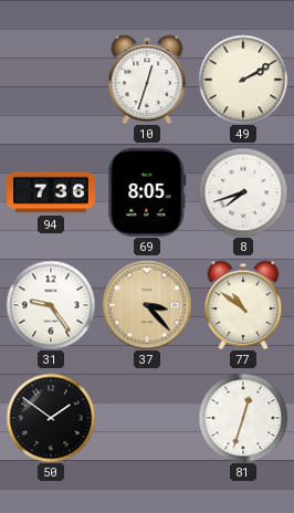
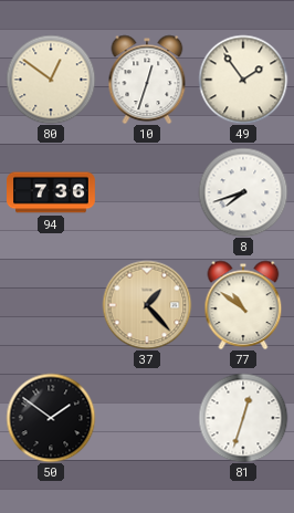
80: none -> 12:51
49: 2:10 -> 1:54
69: 8:05 -> none
31: 9:24 -> none
37: 3:23 -> 1:23
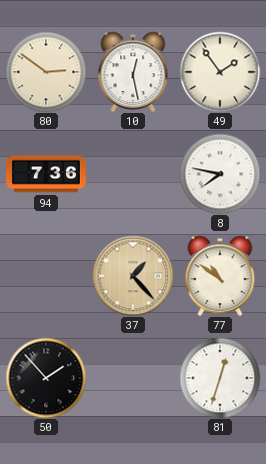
80: 12:51 -> 2:51
10: 12:33 -> 12:28
8: 7:42 -> 7:47
50: 1:51 -> 1:53
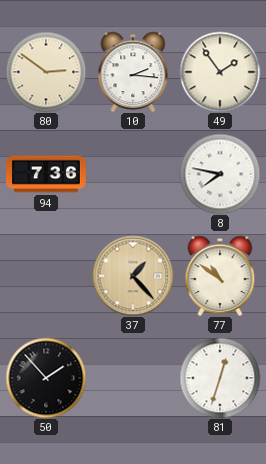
10: 12:28 -> 2:16
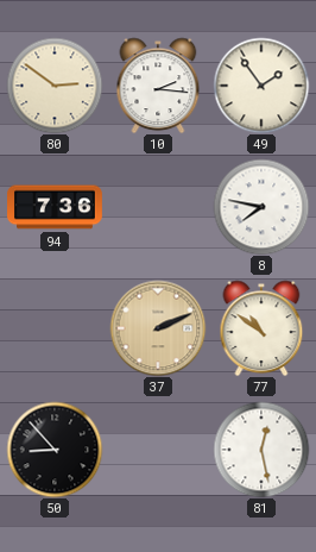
37: 1:23 -> 2:11
50: 1:53 -> 8:53
81: 12:33 -> 12:28
